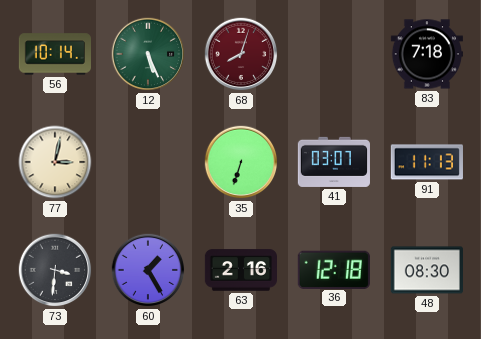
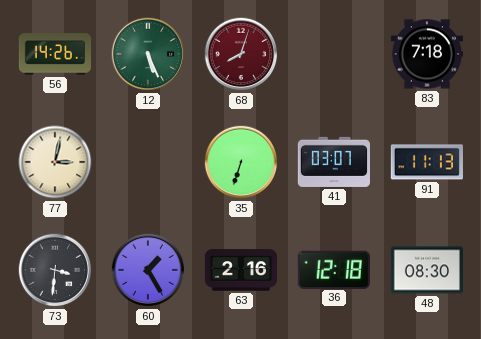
56: 10:14 -> 14:26
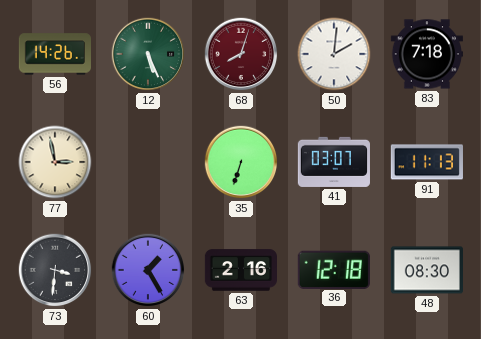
50: none -> 2:01
77: 3:02 -> 2:58
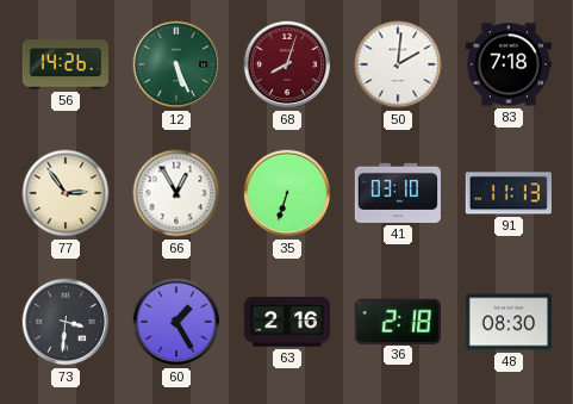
77: 2:58 -> 2:54
66: none -> 12:55
41: 03:07 -> 03:10
36: 12:18 -> 2:18
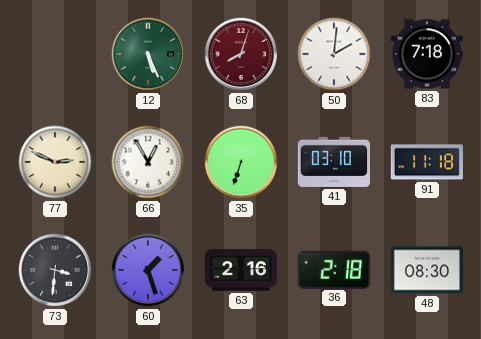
56: 14:26 -> none
77: 2:54 -> 2:49
91: 11:13 -> 11:18
60: 1:25 -> 1:27
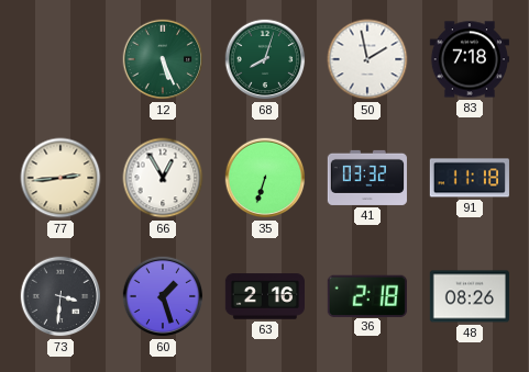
68 dial: burgundy -> green
50: 2:01 -> 1:58
77: 2:49 -> 2:44
41: 03:10 -> 03:32
48: 08:30 -> 08:26
